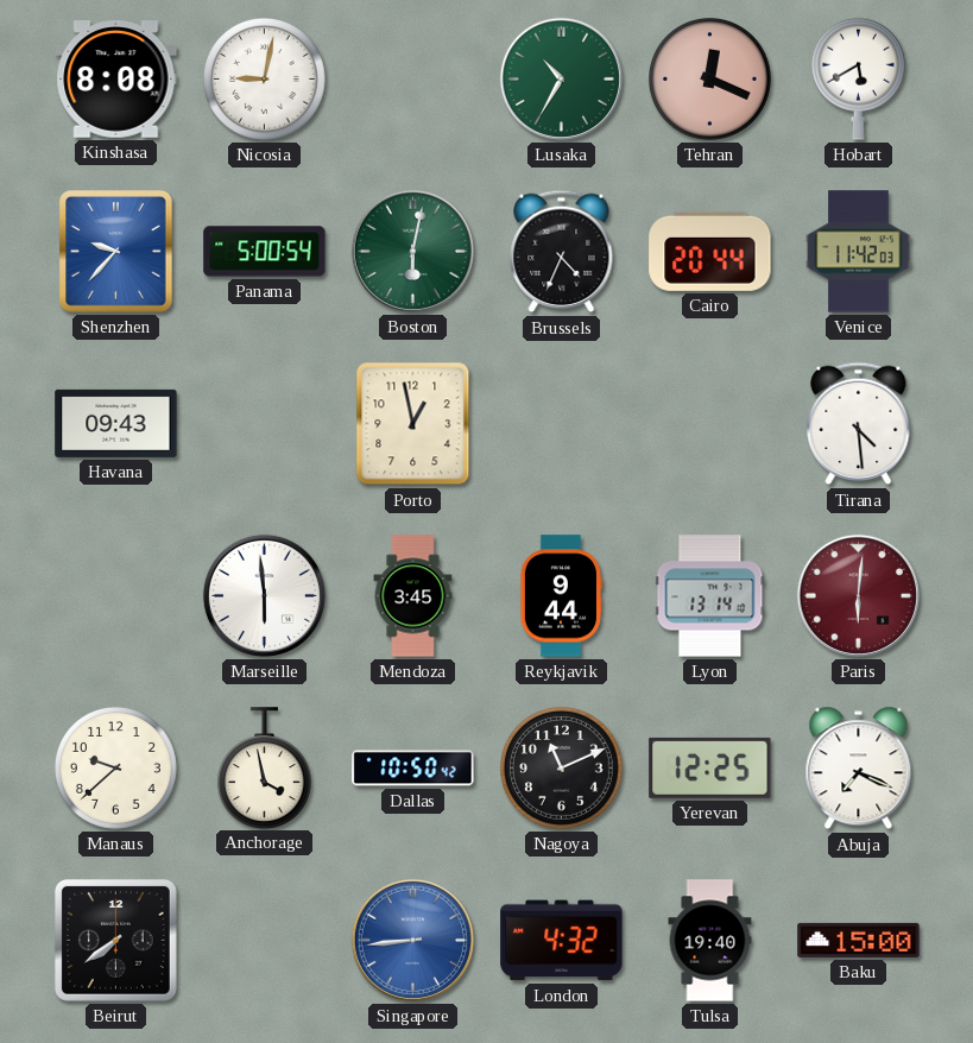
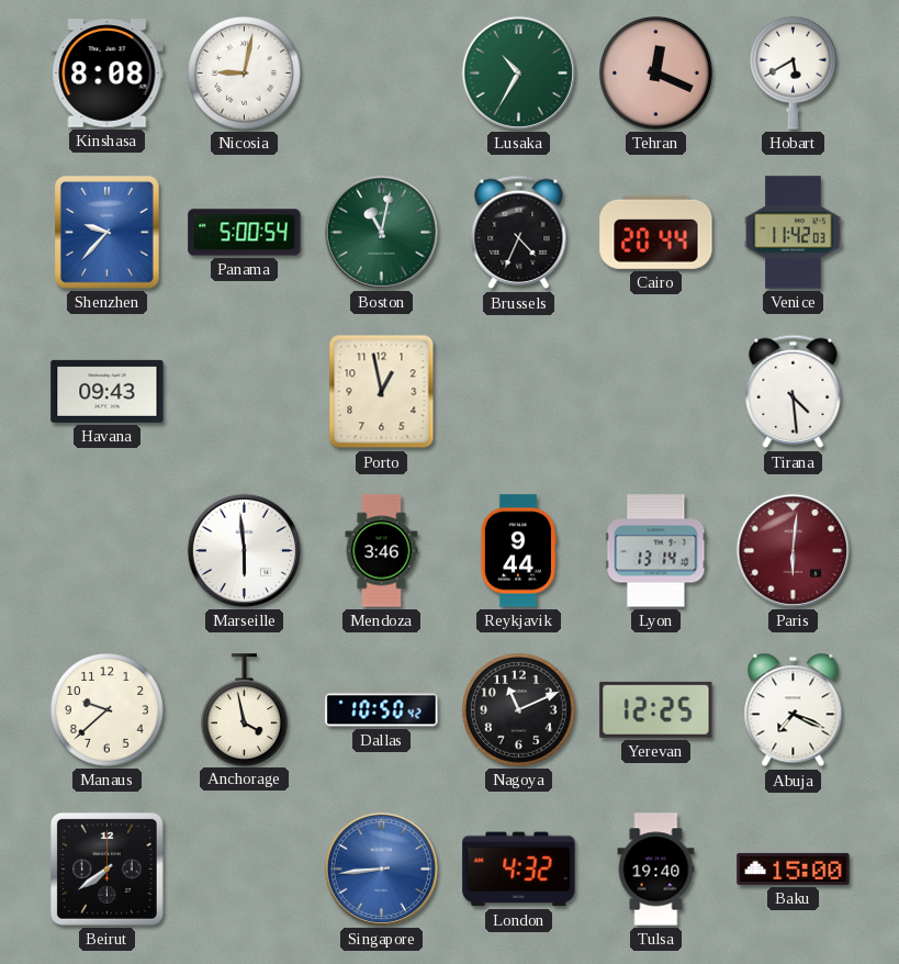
Boston: 6:02 -> 11:02
Mendoza: 3:45 -> 3:46
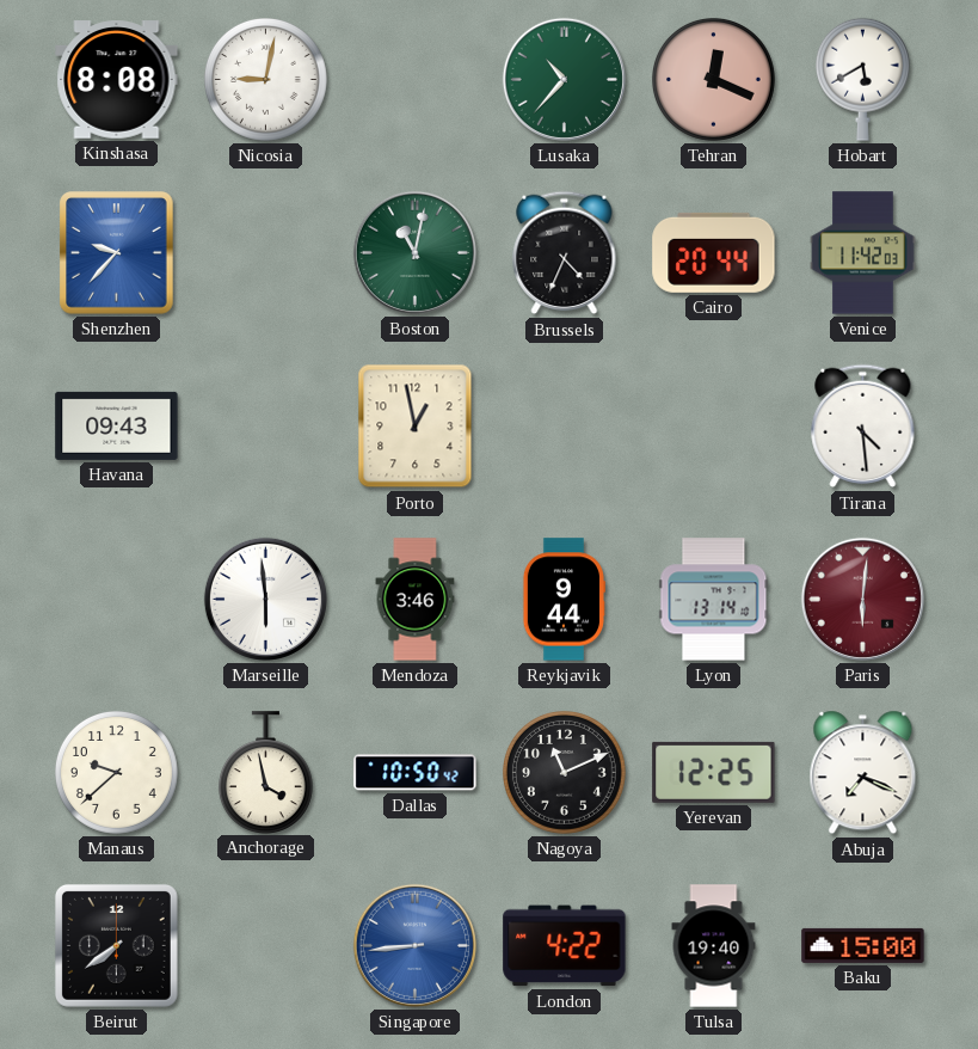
Lusaka: 10:35 -> 10:37
Panama: 5:00 -> none
London: 4:32 -> 4:22
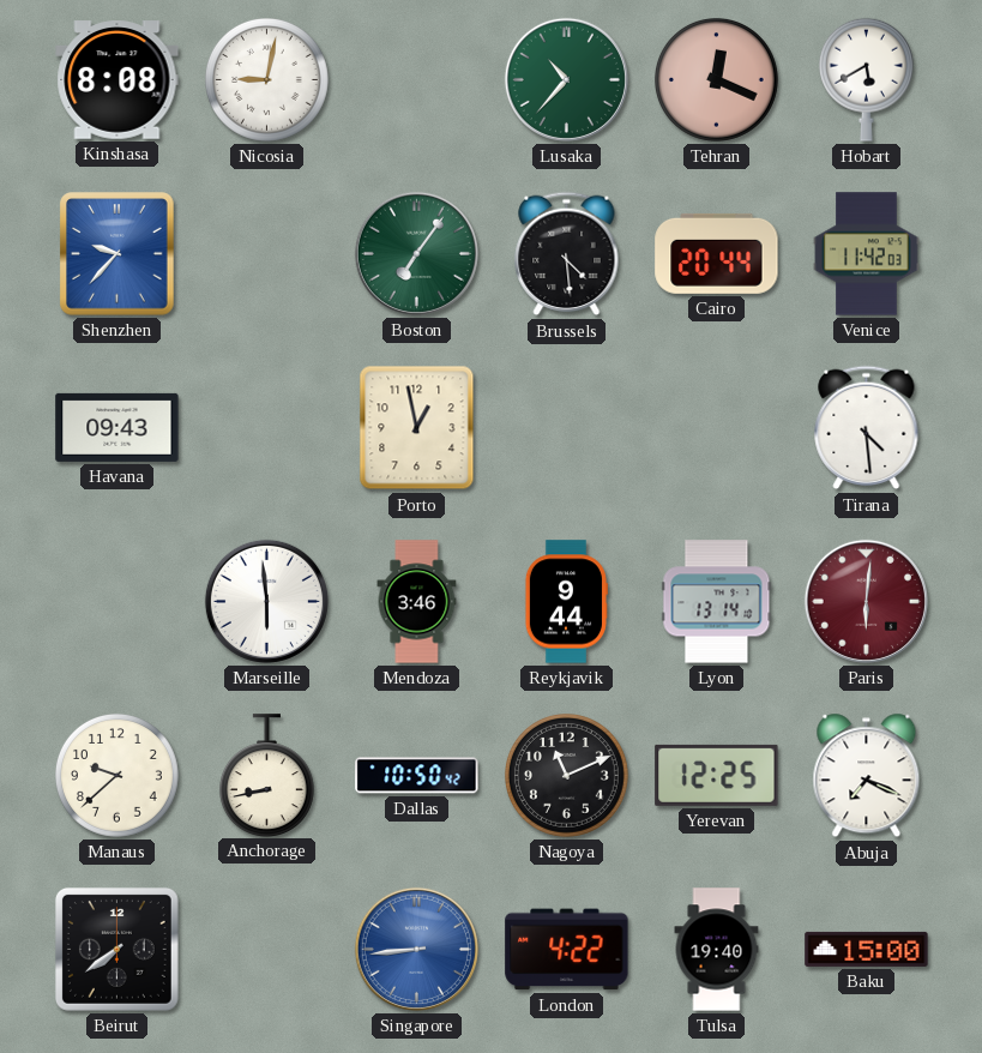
Boston: 11:02 -> 7:06
Brussels: 4:34 -> 4:29
Anchorage: 3:58 -> 8:43
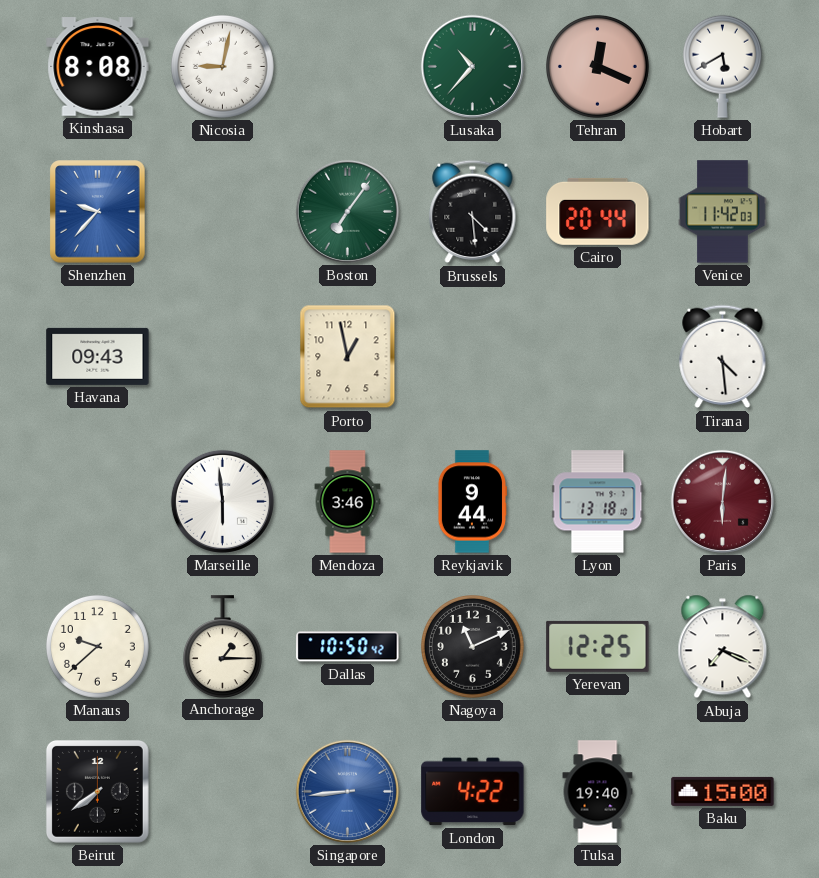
Lyon: 13:14 -> 13:18
Anchorage: 8:43 -> 1:15
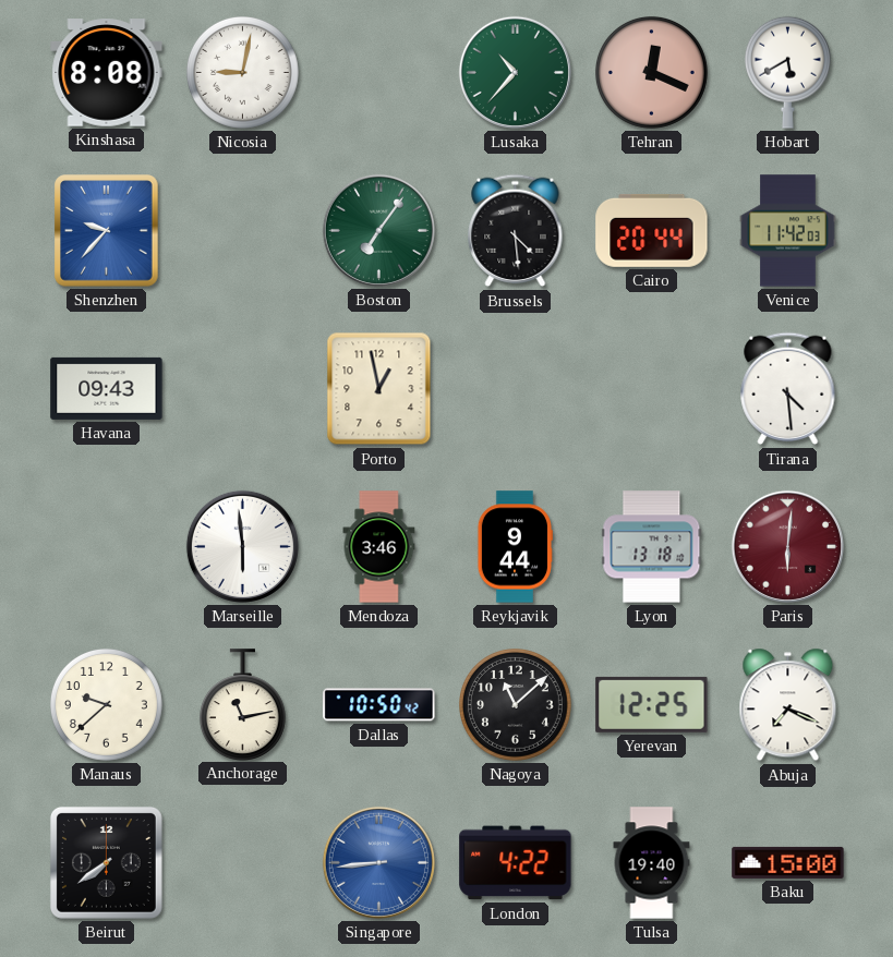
Anchorage: 1:15 -> 11:13
Nagoya: 11:11 -> 11:08
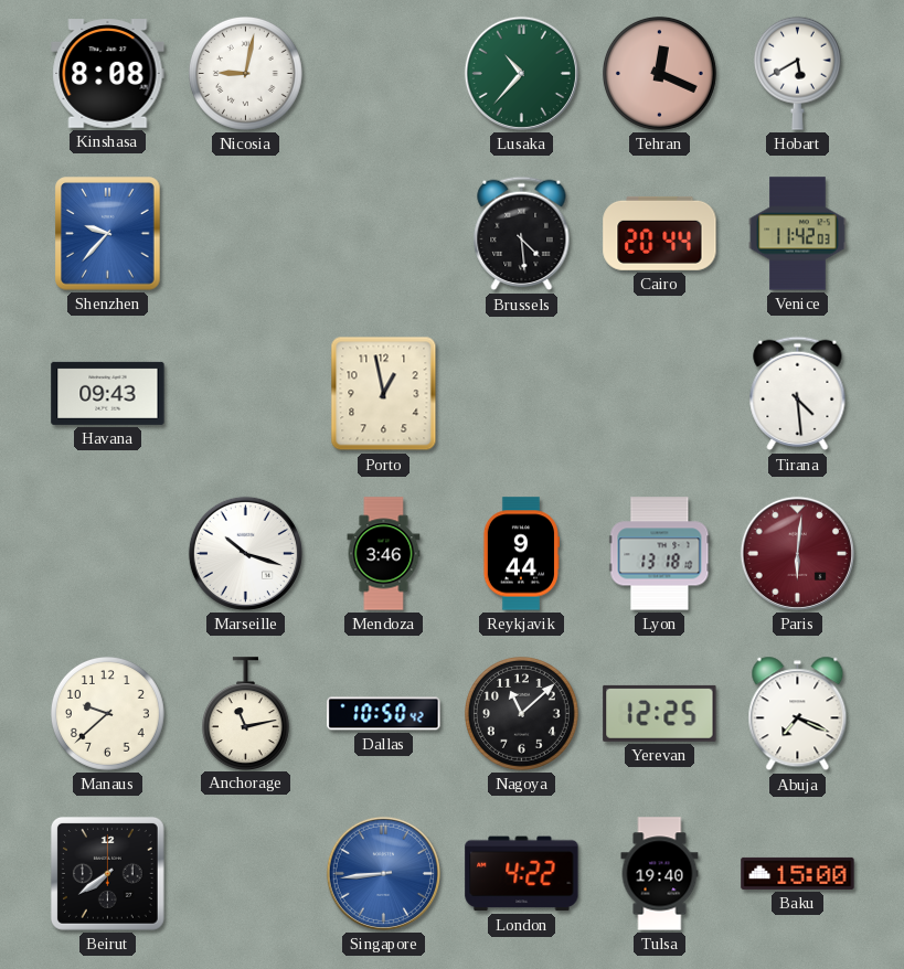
Boston: 7:06 -> none
Marseille: 5:59 -> 10:18
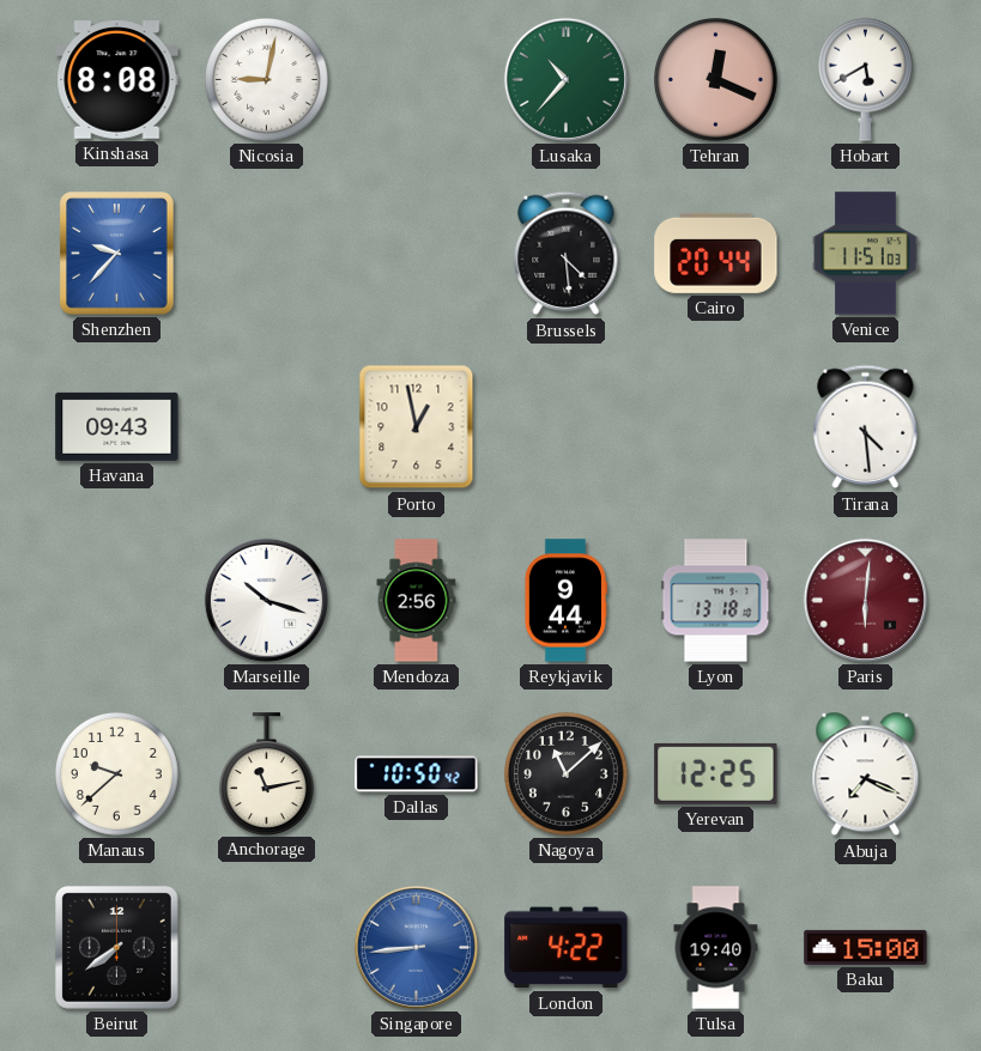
Venice: 11:42 -> 11:51
Mendoza: 3:46 -> 2:56
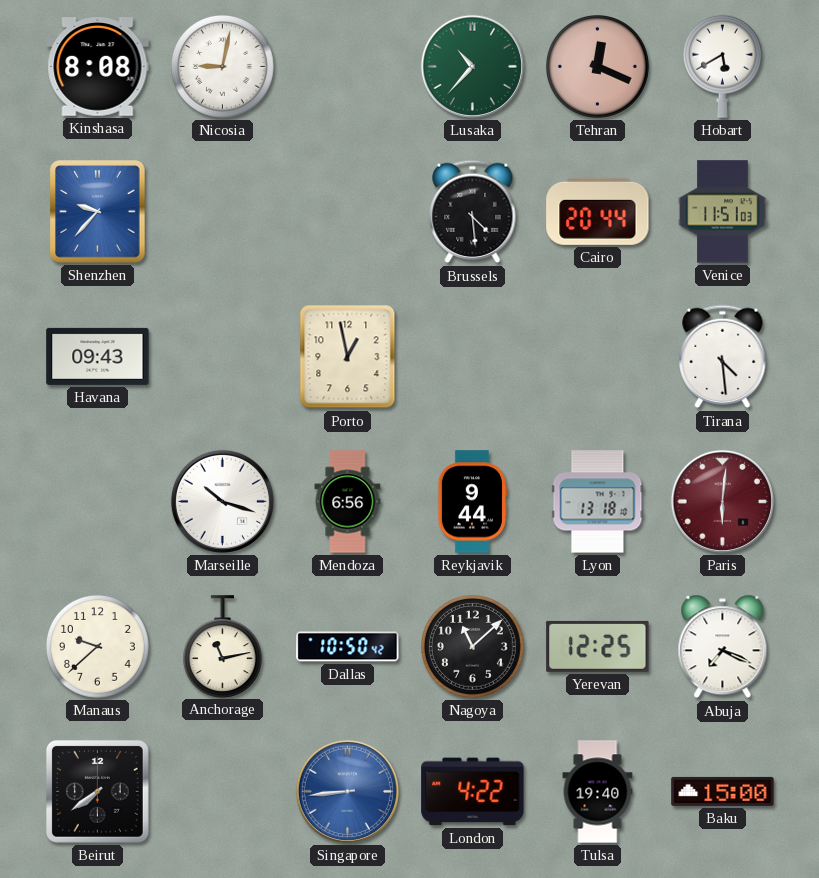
Mendoza: 2:56 -> 6:56
